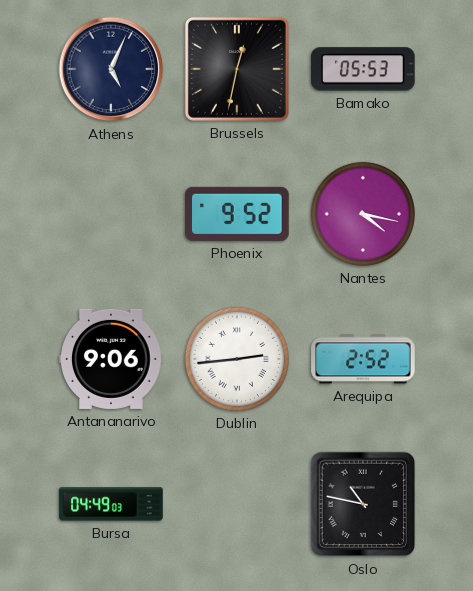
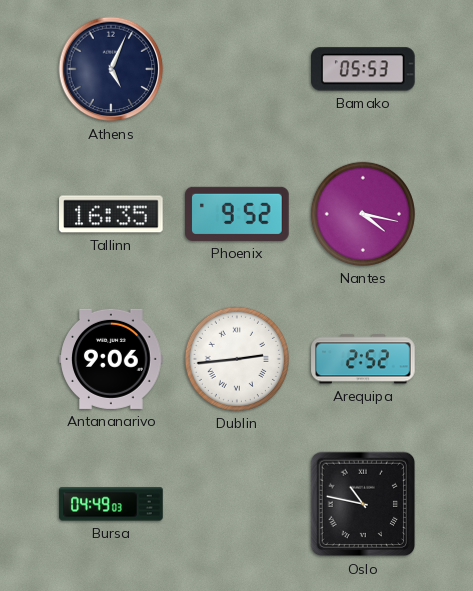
Brussels: 12:32 -> none
Tallinn: none -> 16:35
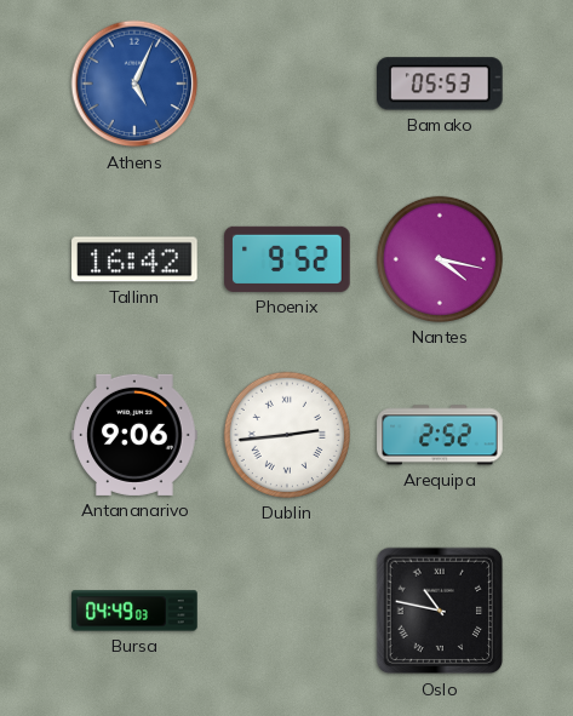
Athens dial: navy -> blue
Tallinn: 16:35 -> 16:42
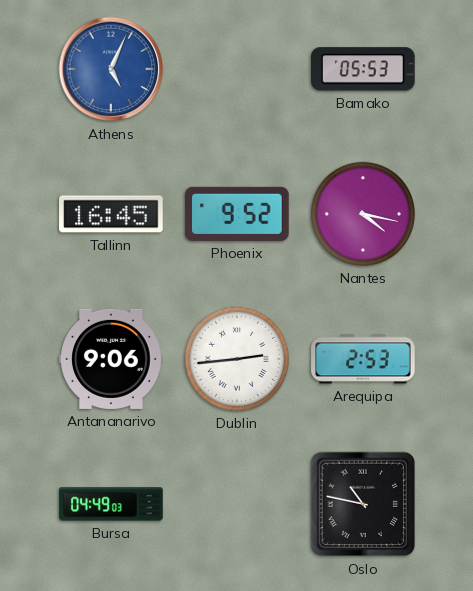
Tallinn: 16:42 -> 16:45
Arequipa: 2:52 -> 2:53
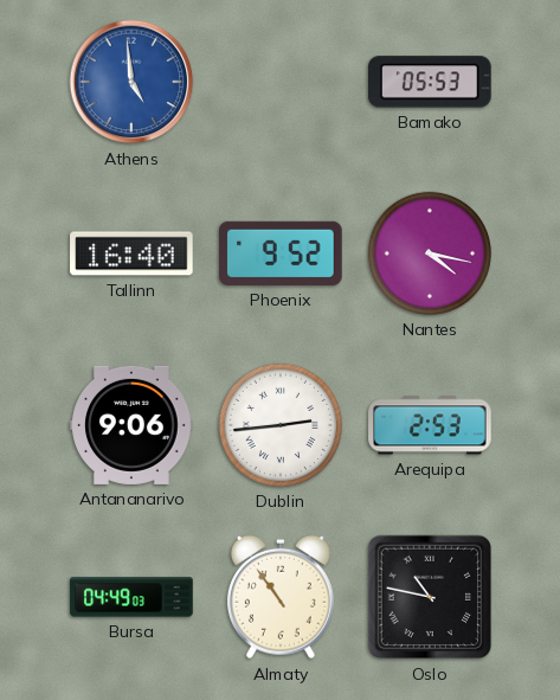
Athens: 5:04 -> 4:59
Tallinn: 16:45 -> 16:40
Almaty: none -> 10:54
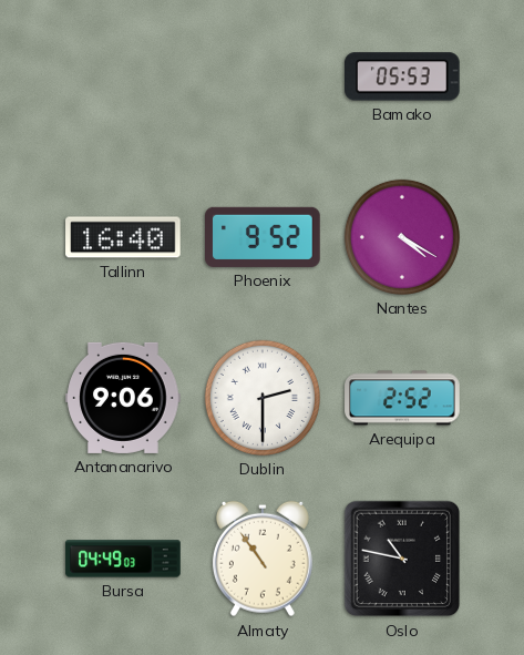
Athens: 4:59 -> none
Nantes: 4:17 -> 4:20
Dublin: 2:44 -> 2:30
Arequipa: 2:53 -> 2:52
